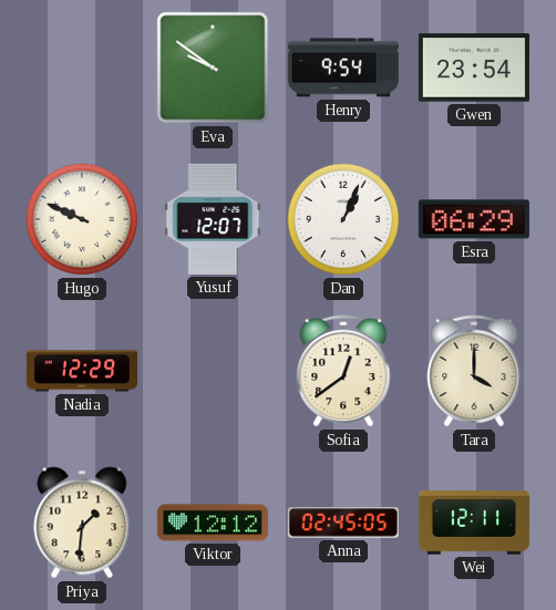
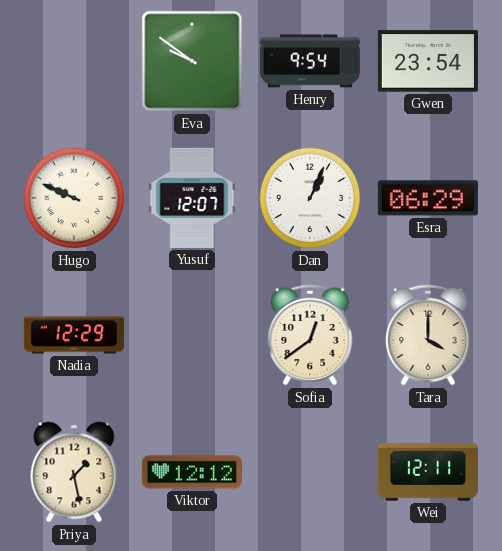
Priya: 1:31 -> 1:28
Anna: 02:45 -> none
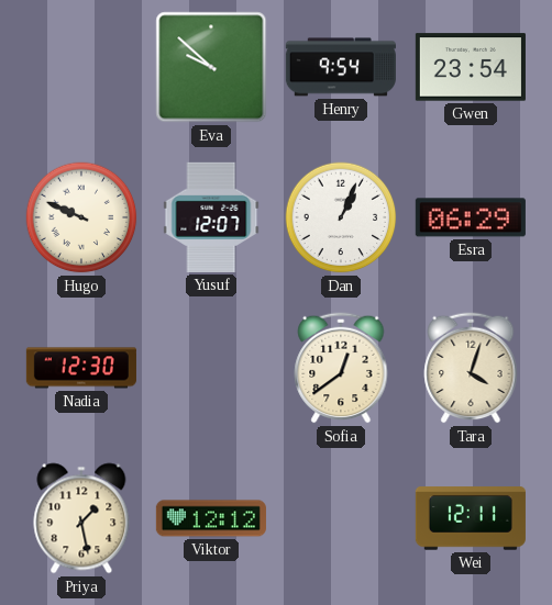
Eva: 9:51 -> 9:52
Nadia: 12:29 -> 12:30
Tara: 4:00 -> 4:03
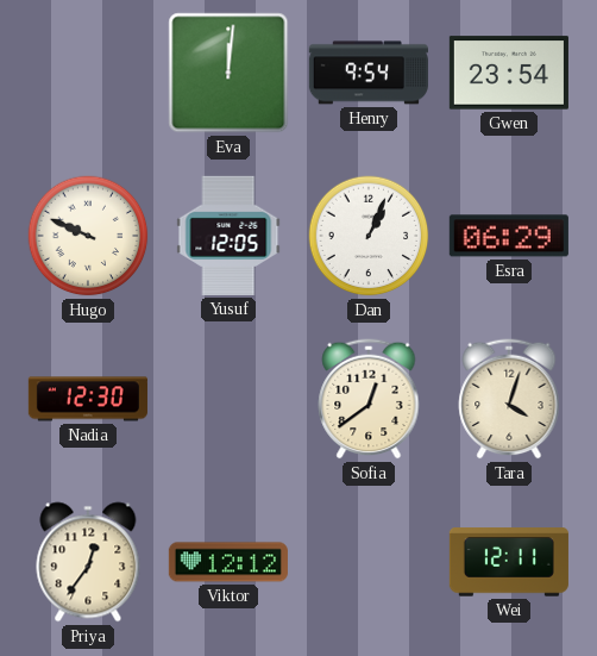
Eva: 9:52 -> 12:01
Yusuf: 12:07 -> 12:05
Priya: 1:28 -> 12:36
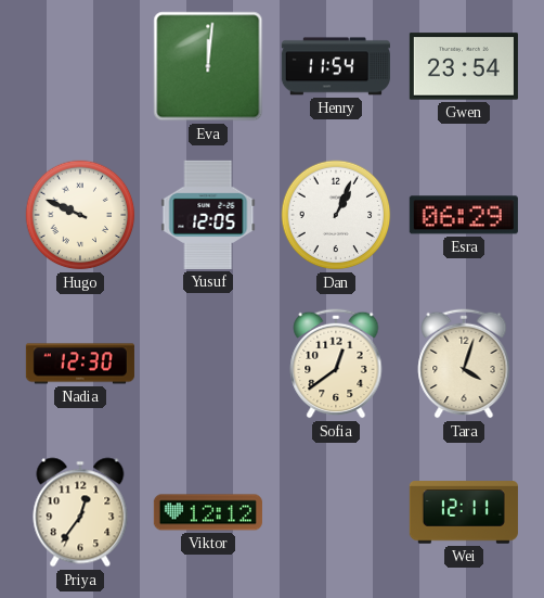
Henry: 9:54 -> 11:54
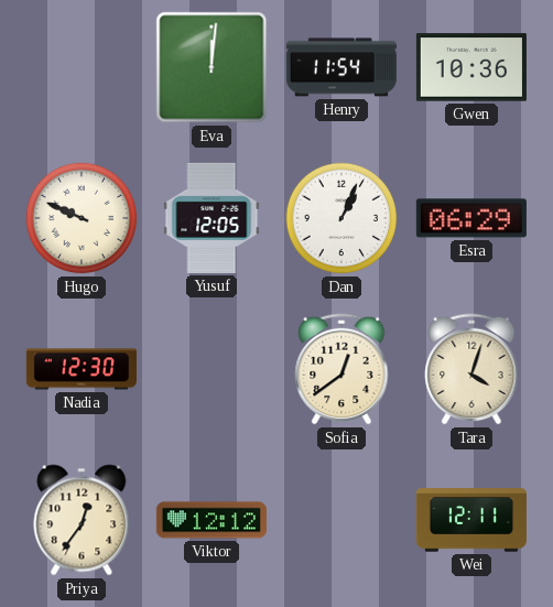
Gwen: 23:54 -> 10:36
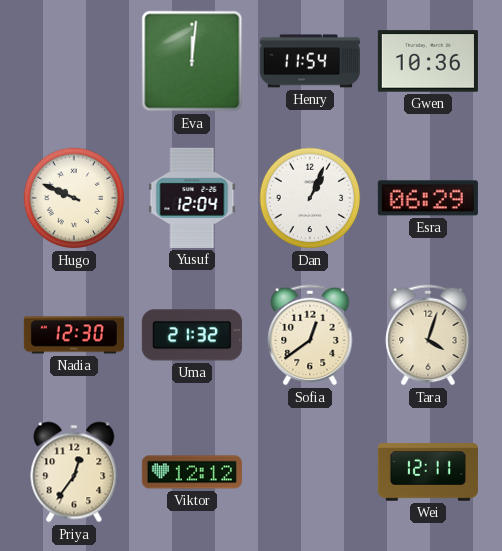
Yusuf: 12:05 -> 12:04
Uma: none -> 21:32
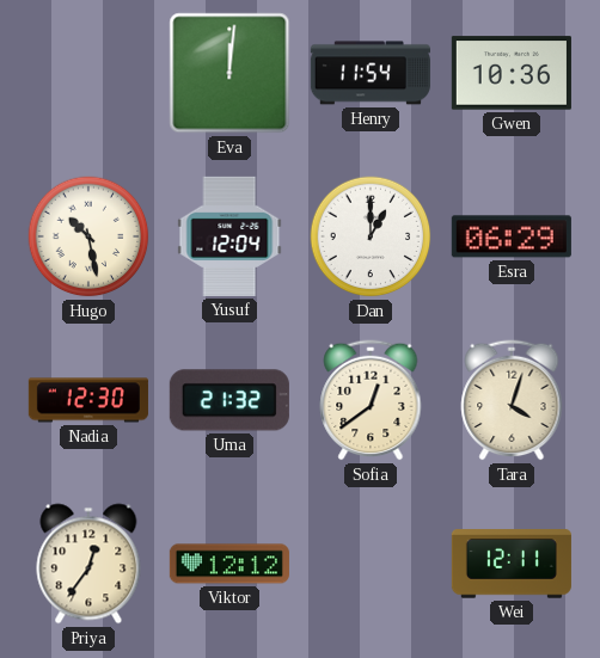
Hugo: 9:49 -> 10:28
Dan: 1:04 -> 1:00
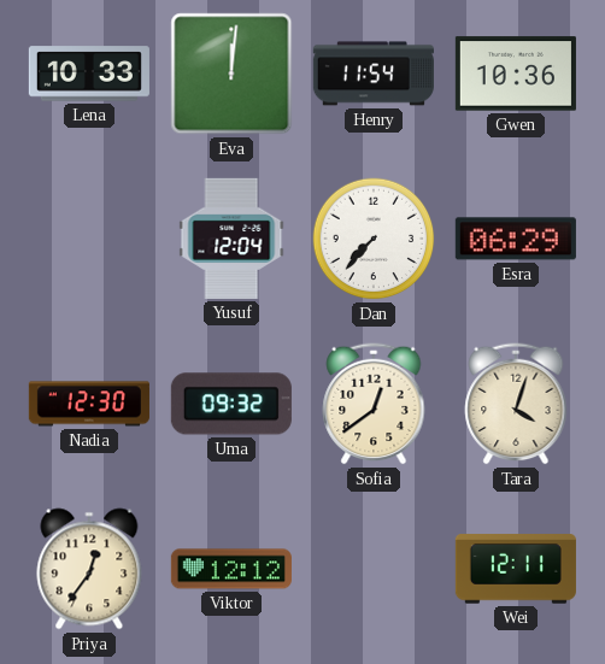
Lena: none -> 10:33
Hugo: 10:28 -> none
Dan: 1:00 -> 7:37
Uma: 21:32 -> 09:32
